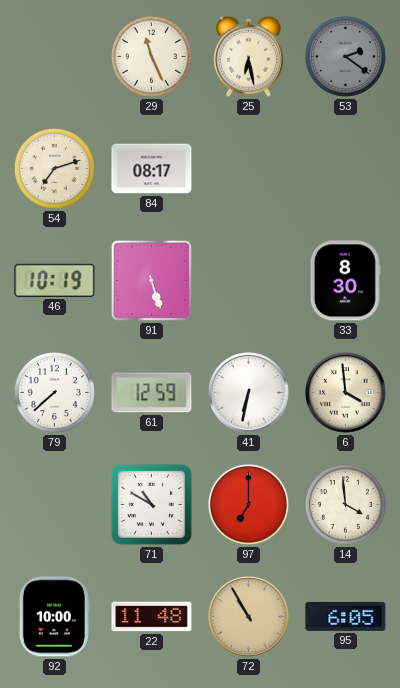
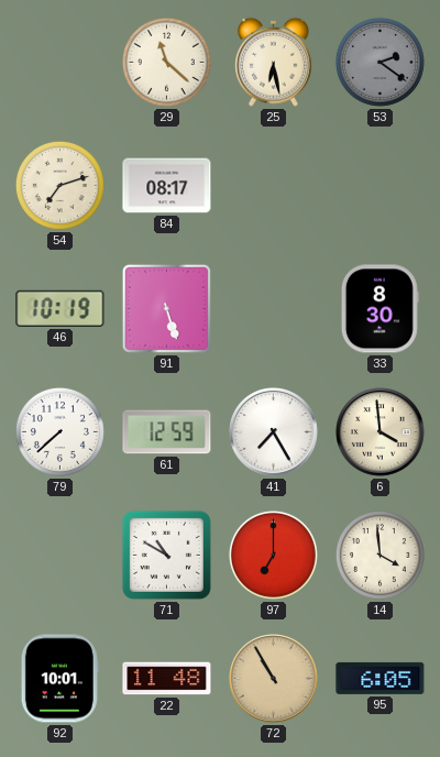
29: 11:26 -> 11:22
41: 6:32 -> 7:25
92: 10:00 -> 10:01
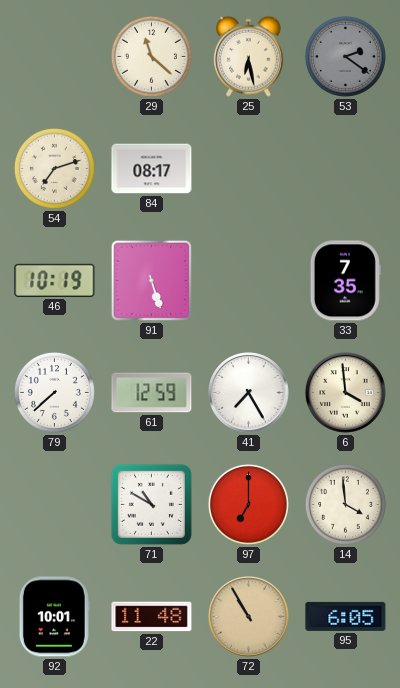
33: 8:30 -> 7:35
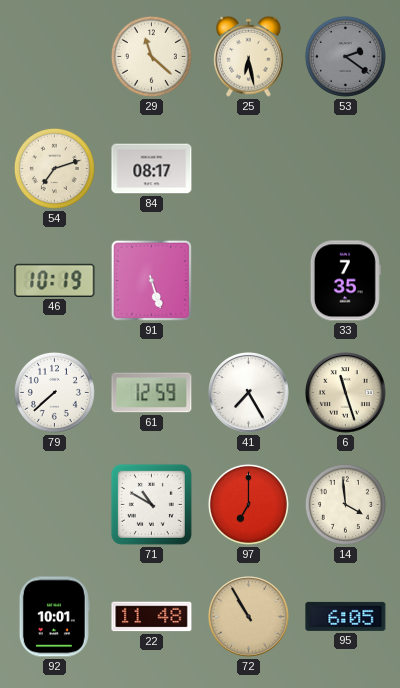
6: 3:59 -> 11:27
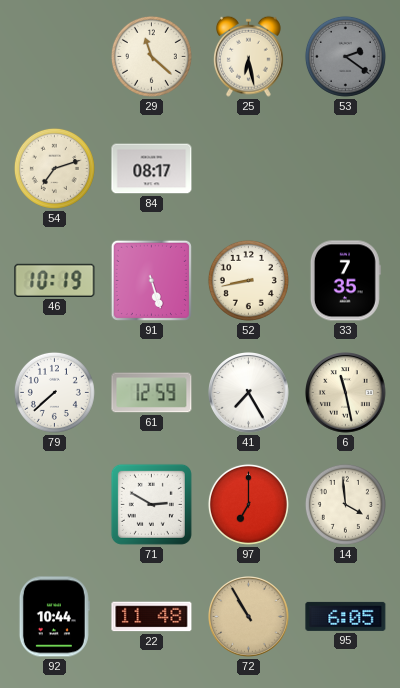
52: none -> 8:43
6: 11:27 -> 11:28
71: 10:50 -> 2:50
92: 10:01 -> 10:44
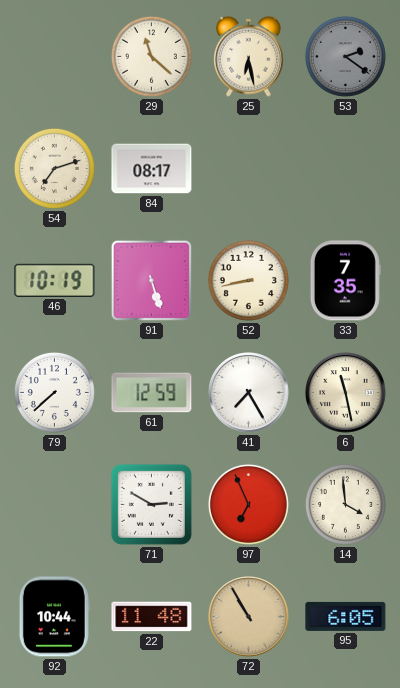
97: 7:00 -> 6:56
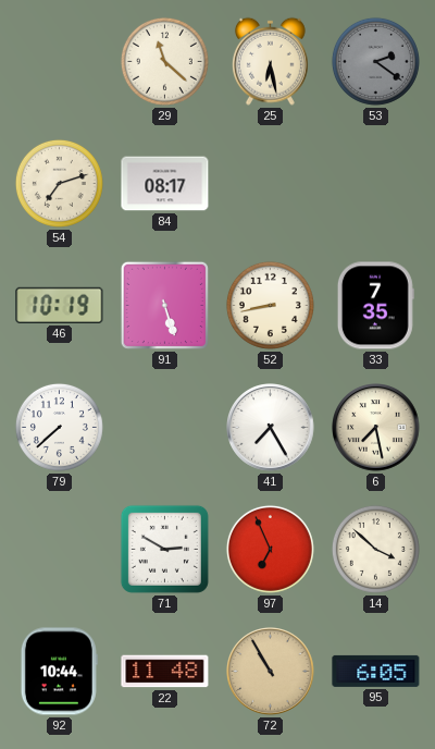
61: 12:59 -> none
6: 11:28 -> 7:28
14: 3:59 -> 3:52
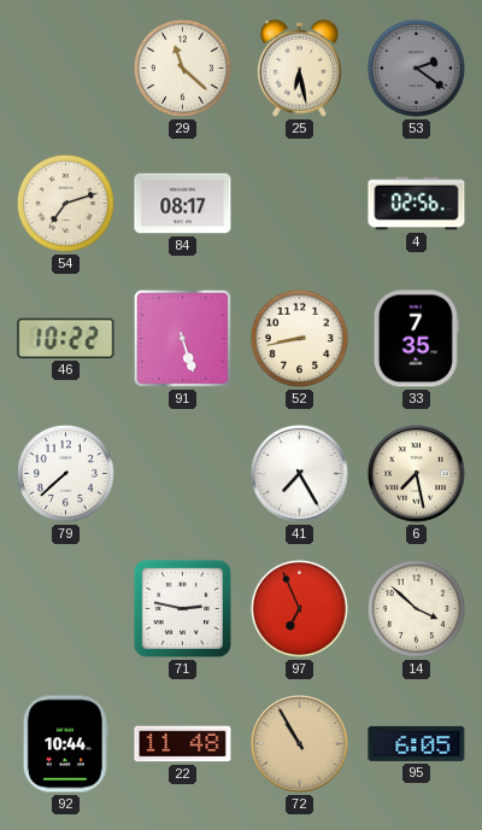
4: none -> 02:56
46: 10:19 -> 10:22
71: 2:50 -> 2:47
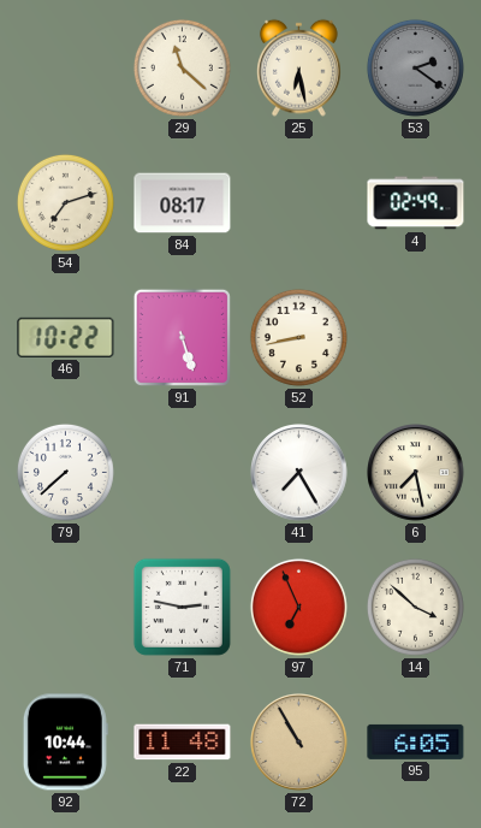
4: 02:56 -> 02:49
33: 7:35 -> none
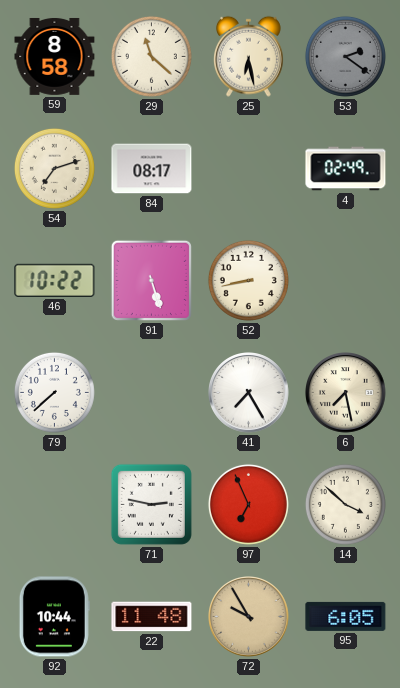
59: none -> 8:58
72: 10:55 -> 9:55
